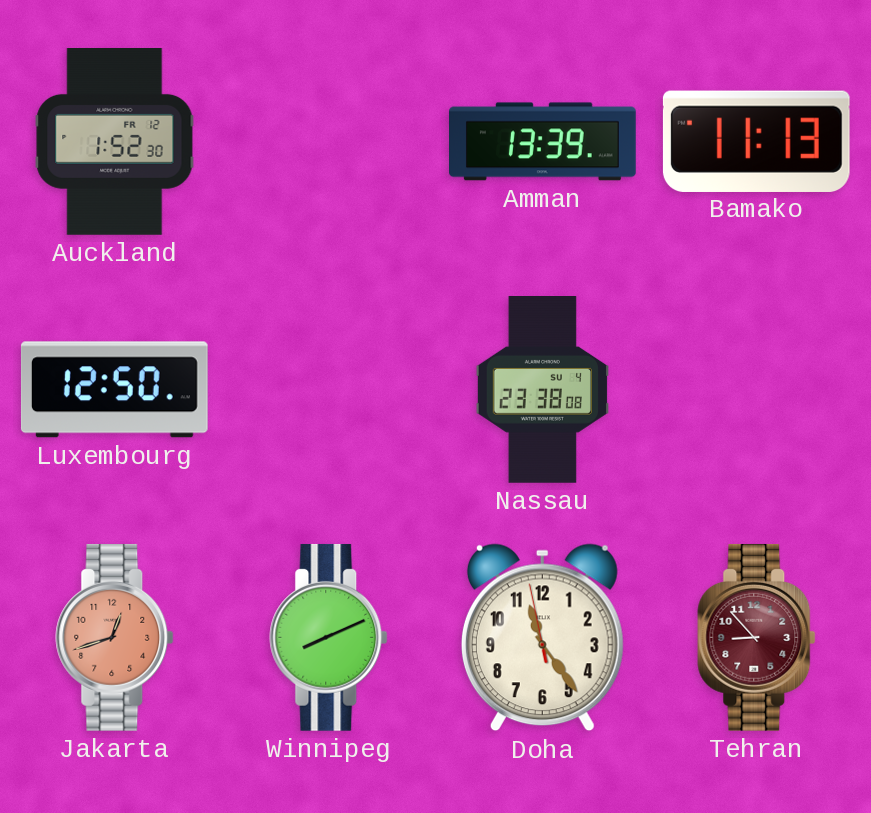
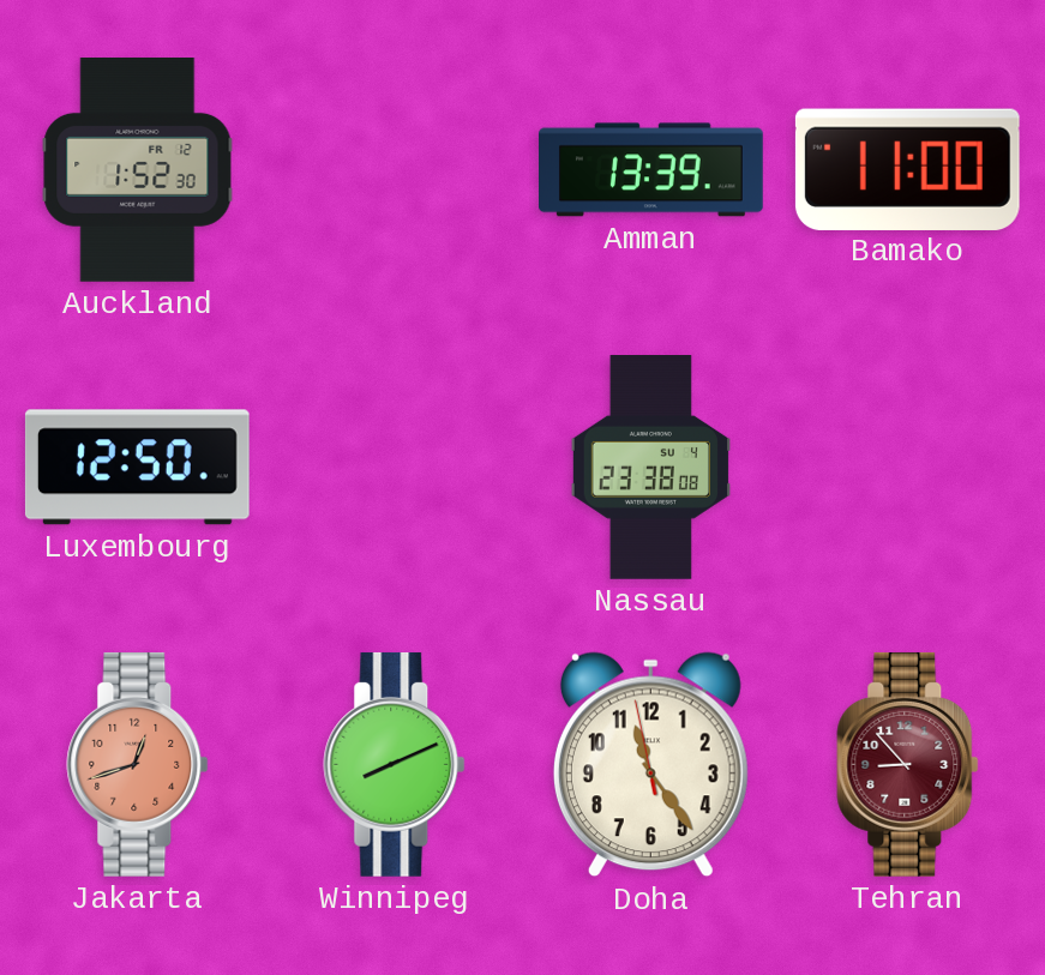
Bamako: 11:13 -> 11:00
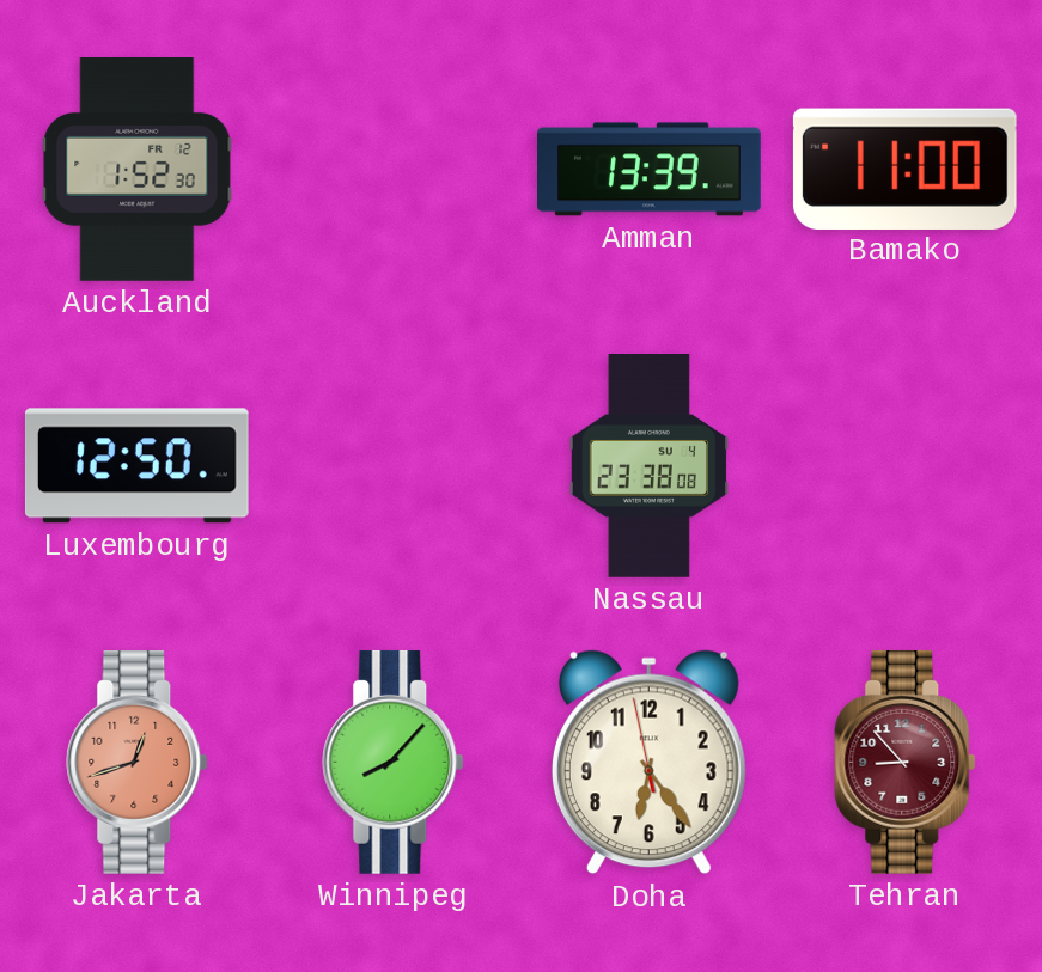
Winnipeg: 8:11 -> 8:07
Doha: 11:23 -> 6:23
